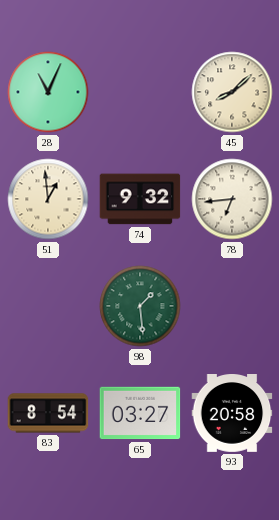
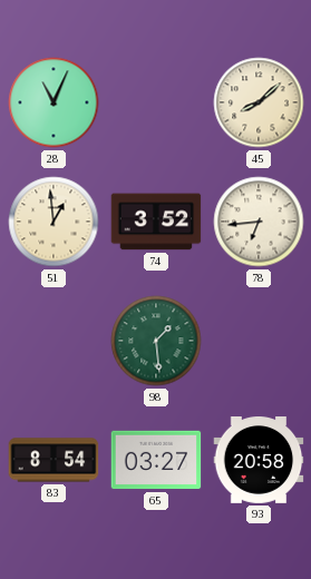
74: 9:32 -> 3:52
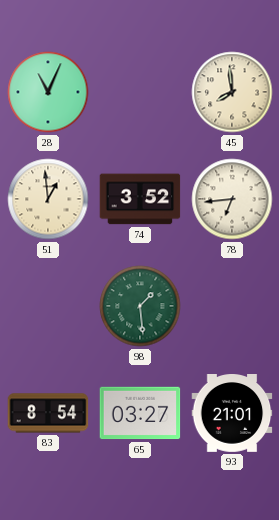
45: 8:08 -> 7:59
93: 20:58 -> 21:01
